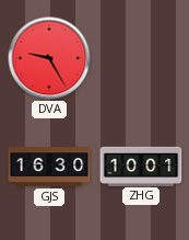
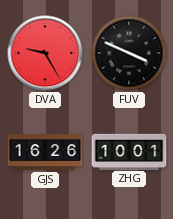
FUV: none -> 3:49
GJS: 16:30 -> 16:26
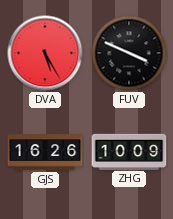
DVA: 9:25 -> 5:25
ZHG: 10:01 -> 10:09
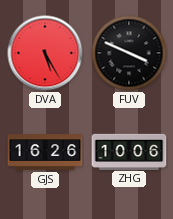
ZHG: 10:09 -> 10:06
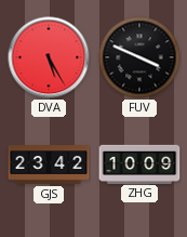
GJS: 16:26 -> 23:42
ZHG: 10:06 -> 10:09
